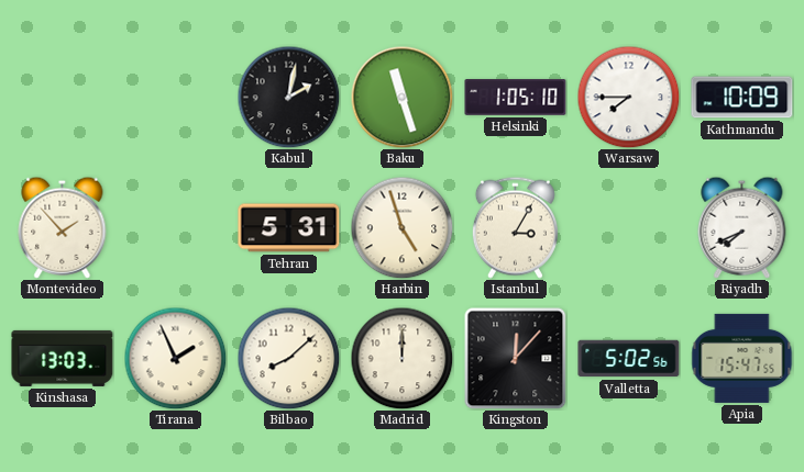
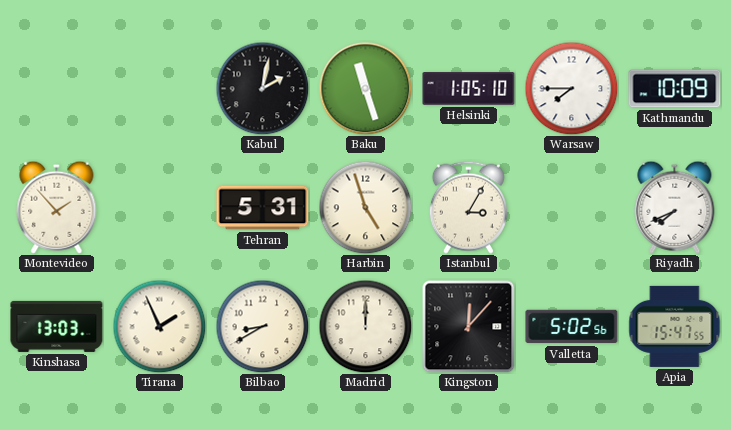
Bilbao: 8:08 -> 8:40
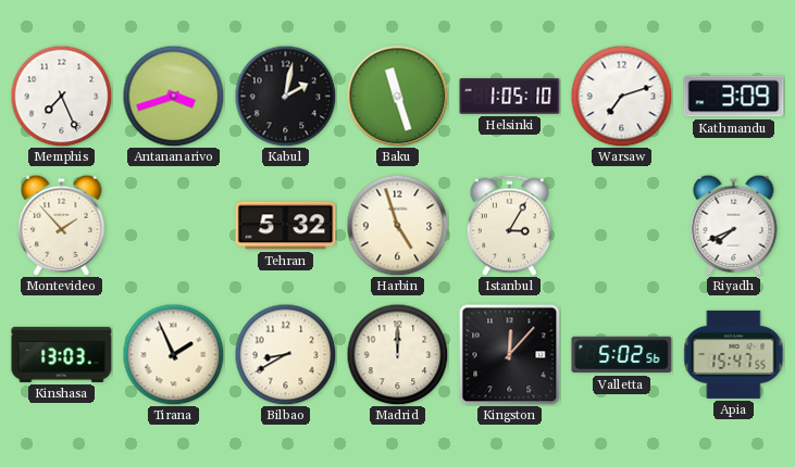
Memphis: none -> 7:26
Antananarivo: none -> 3:42
Warsaw: 7:45 -> 7:12
Kathmandu: 10:09 -> 3:09
Tehran: 5:31 -> 5:32
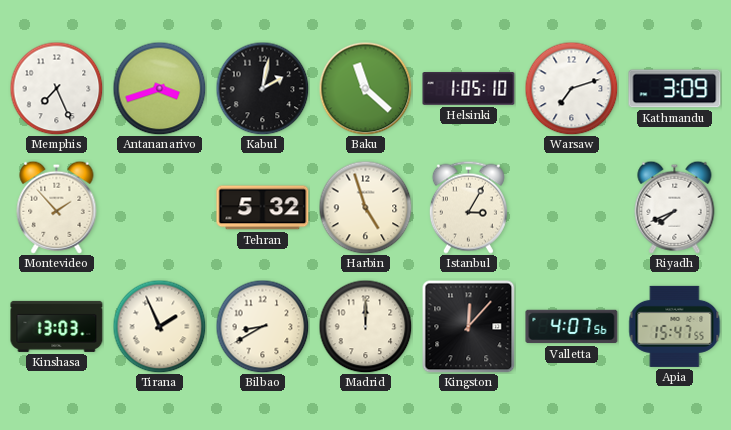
Baku: 11:27 -> 11:22
Valletta: 5:02 -> 4:07
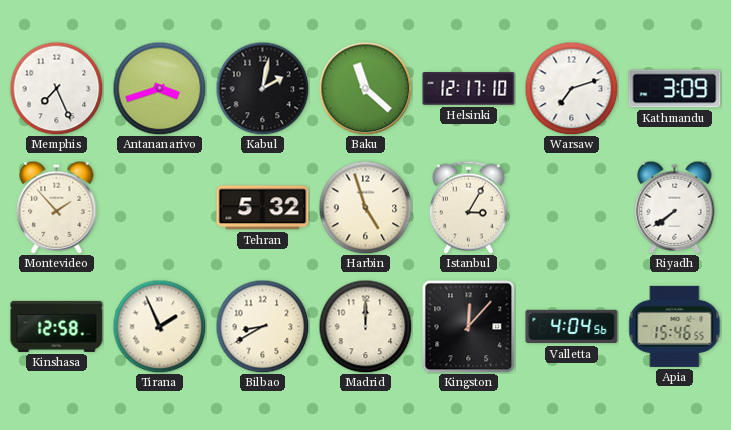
Helsinki: 1:05 -> 12:17
Riyadh: 7:41 -> 7:39
Kinshasa: 13:03 -> 12:58
Valletta: 4:07 -> 4:04
Apia: 15:47 -> 15:46
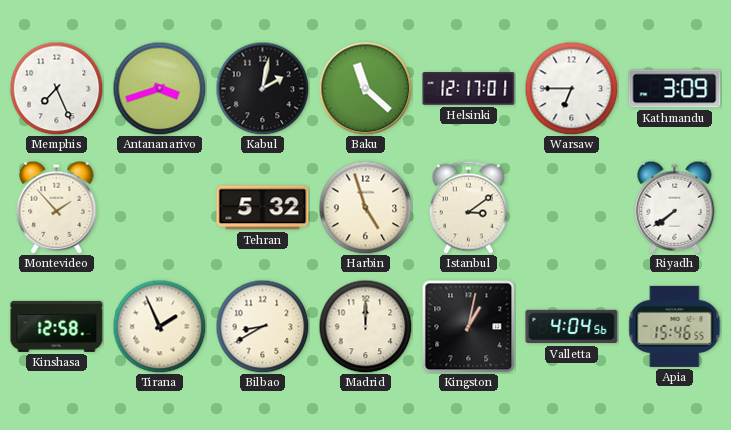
Helsinki: 12:17:10 -> 12:17:01
Warsaw: 7:12 -> 6:45
Istanbul: 3:05 -> 3:09
Kingston: 12:07 -> 1:02
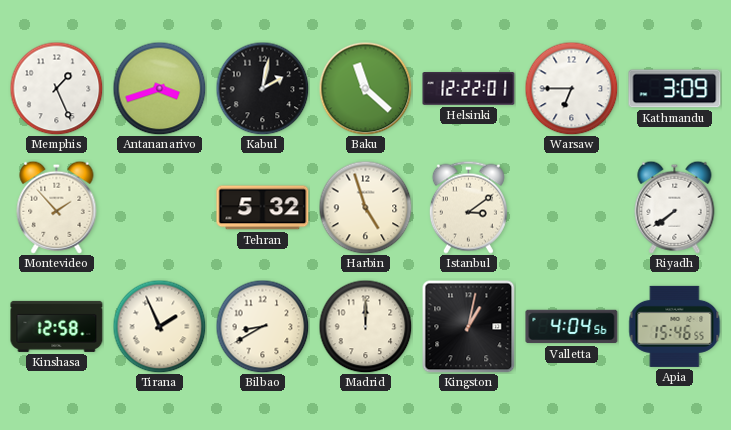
Memphis: 7:26 -> 1:26
Helsinki: 12:17 -> 12:22
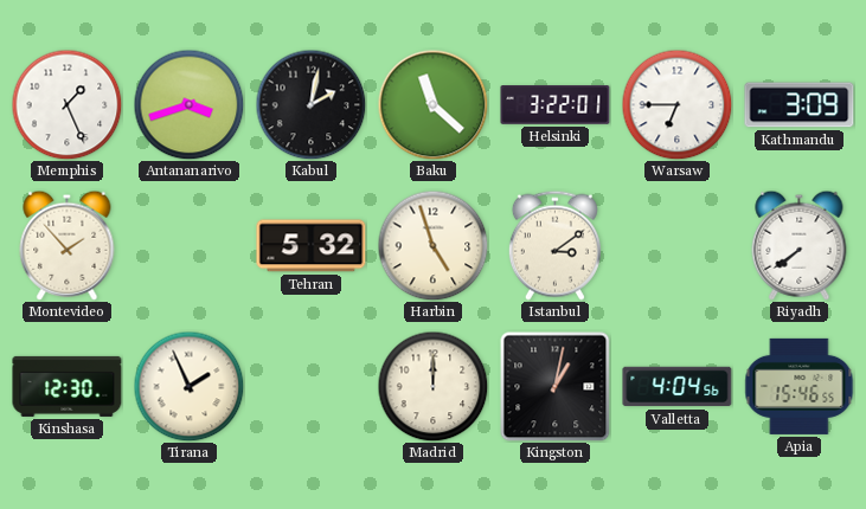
Helsinki: 12:22 -> 3:22
Kinshasa: 12:58 -> 12:30
Bilbao: 8:40 -> none
